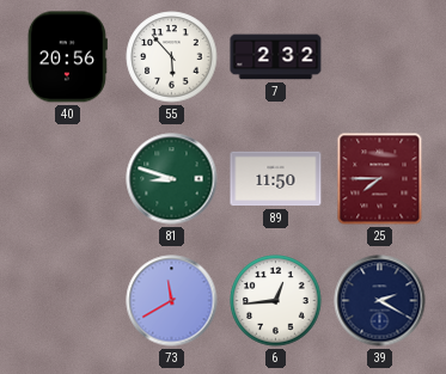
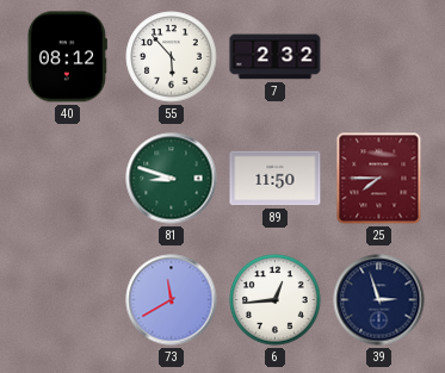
40: 20:56 -> 08:12
39: 2:20 -> 2:57
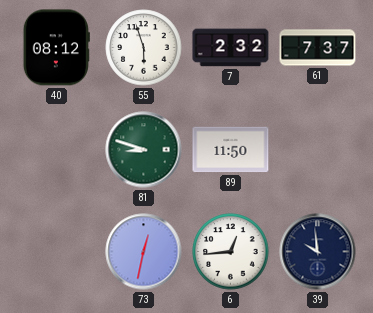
55: 5:53 -> 5:57
61: none -> 7:37
25: 7:45 -> none
73: 11:40 -> 12:32
39: 2:57 -> 9:59
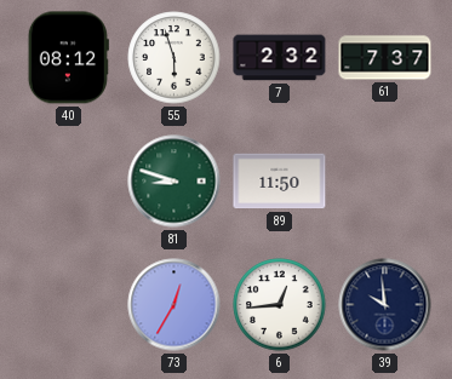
73: 12:32 -> 12:35
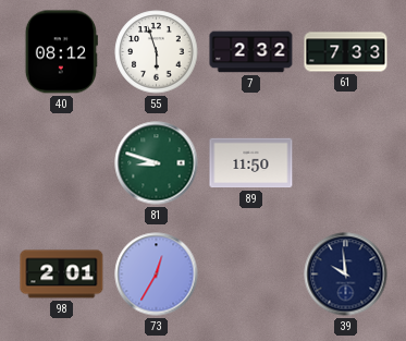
61: 7:37 -> 7:33
98: none -> 2:01
6: 12:44 -> none
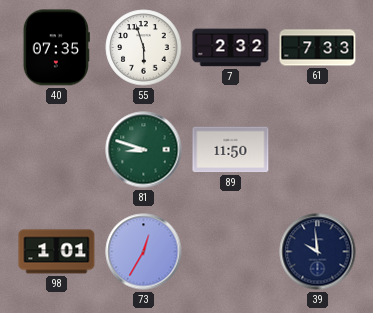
40: 08:12 -> 07:35
98: 2:01 -> 1:01
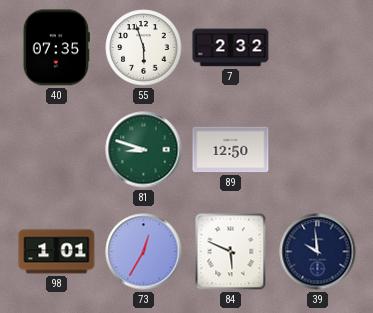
61: 7:33 -> none
89: 11:50 -> 12:50
84: none -> 5:49
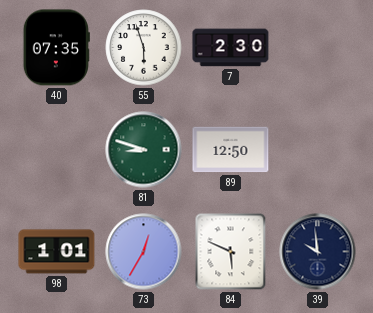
7: 2:32 -> 2:30
